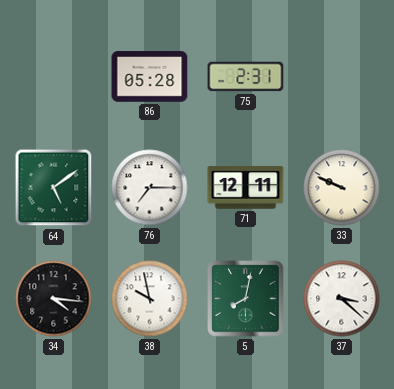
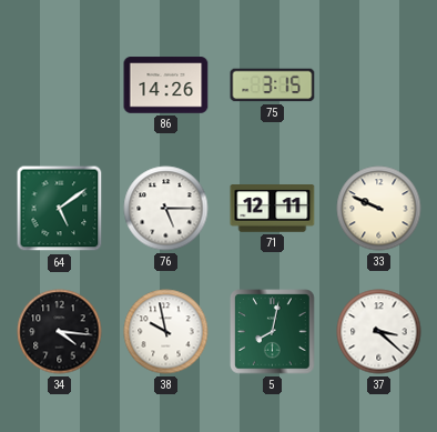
86: 05:28 -> 14:26
75: 2:31 -> 3:15
76: 7:15 -> 5:15
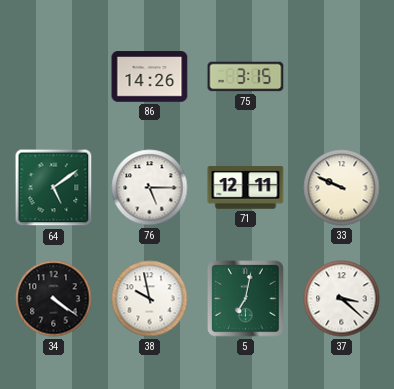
34: 4:16 -> 4:21
5: 8:02 -> 7:02
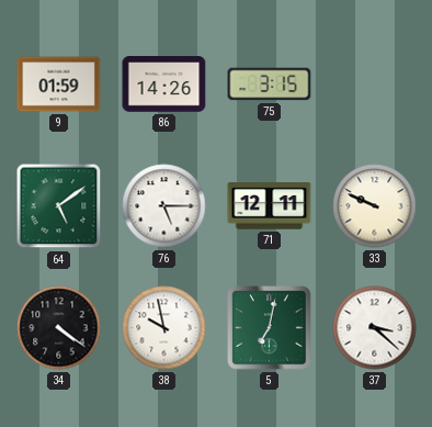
9: none -> 01:59
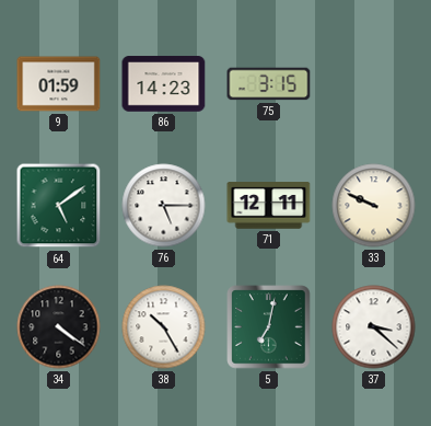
86: 14:26 -> 14:23
38: 9:58 -> 10:25
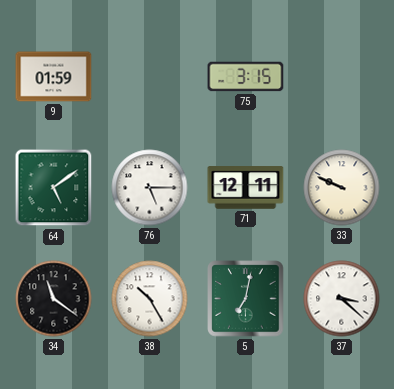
86: 14:23 -> none
34: 4:21 -> 11:21
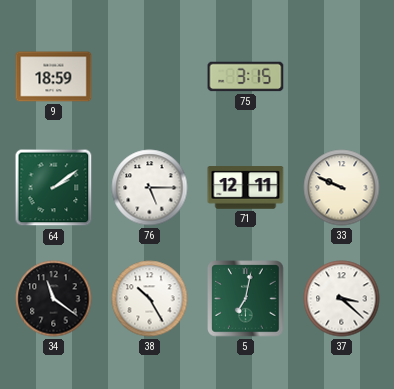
9: 01:59 -> 18:59
64: 5:09 -> 2:09
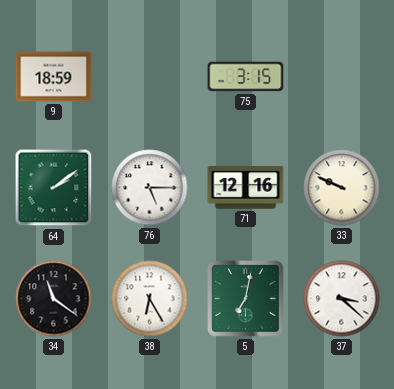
71: 12:11 -> 12:16
38: 10:25 -> 6:25
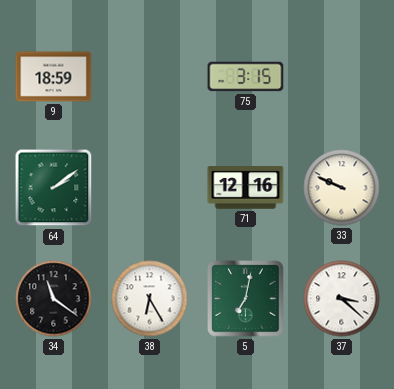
76: 5:15 -> none
